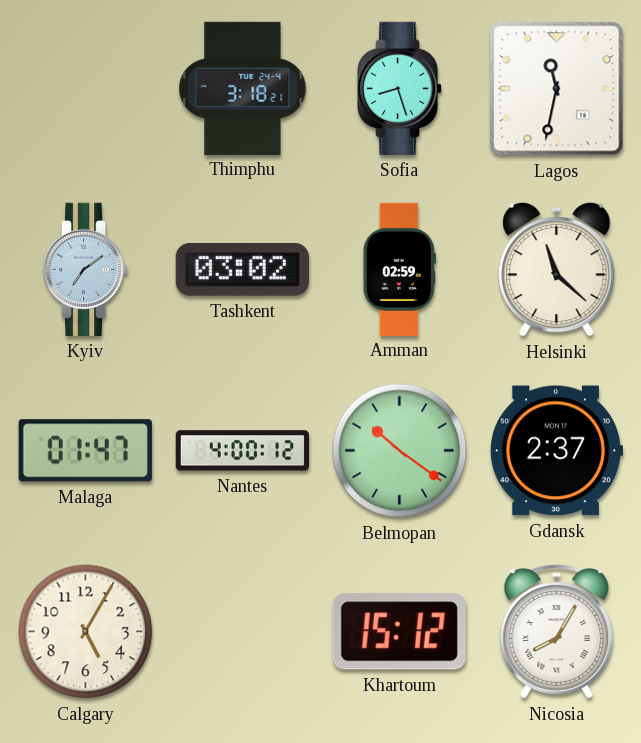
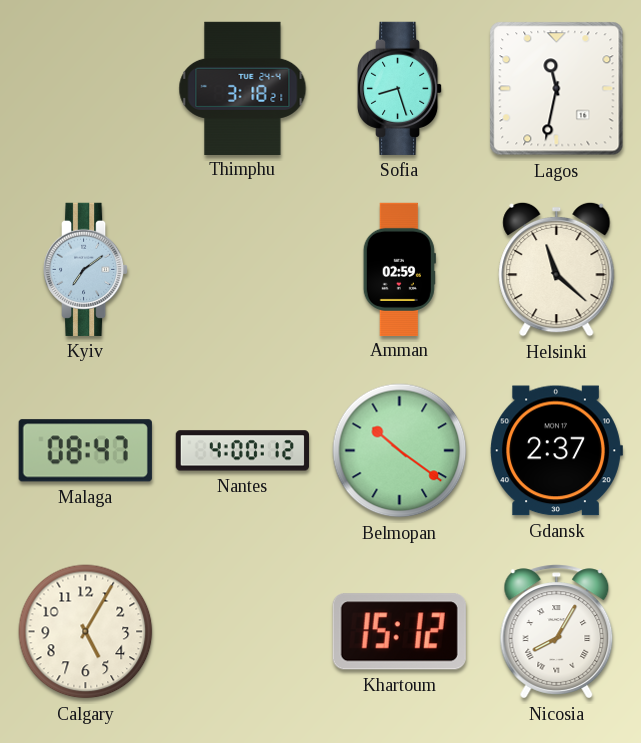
Tashkent: 03:02 -> none
Malaga: 01:47 -> 08:47
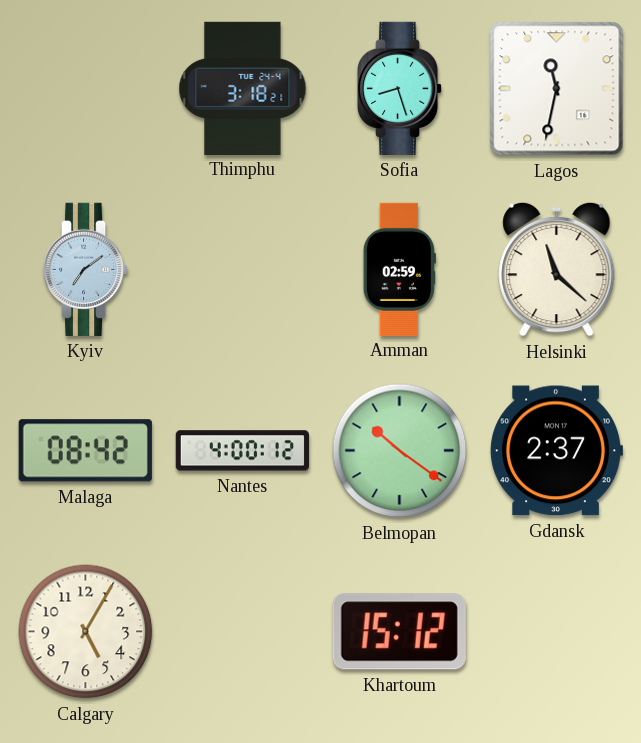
Malaga: 08:47 -> 08:42
Nicosia: 8:05 -> none
